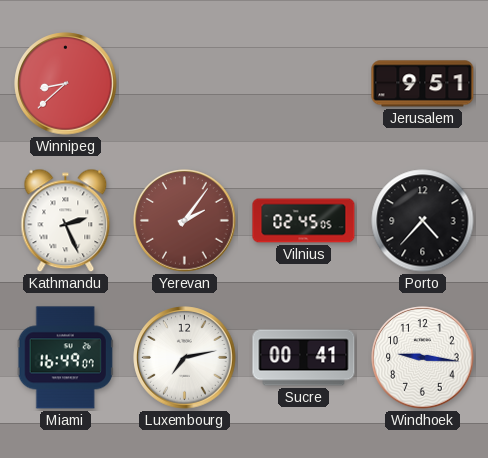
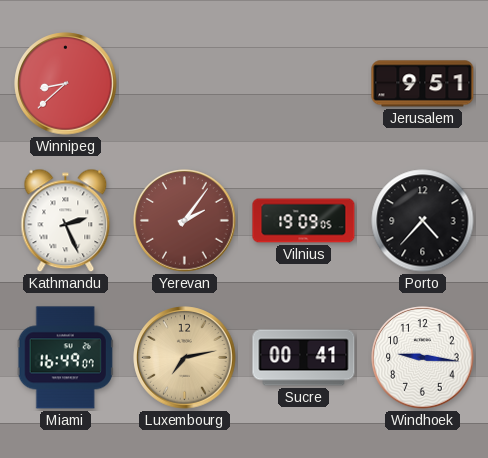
Vilnius: 02:45 -> 19:09
Luxembourg dial: white -> champagne
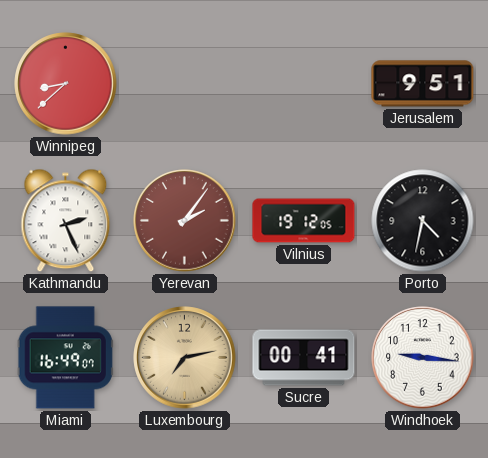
Vilnius: 19:09 -> 19:12
Porto: 4:37 -> 4:32
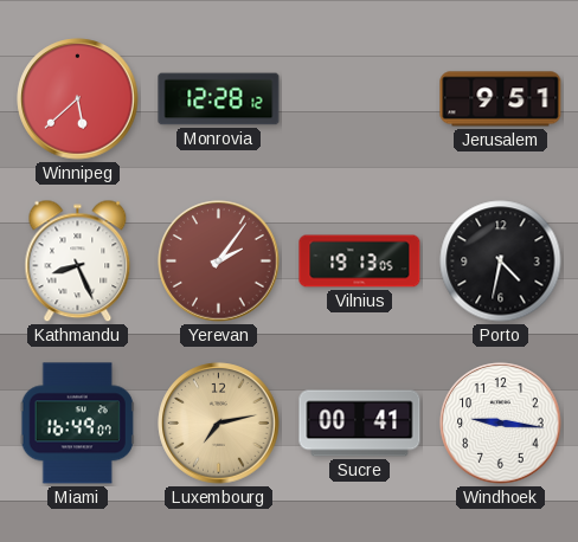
Winnipeg: 8:38 -> 5:38
Monrovia: none -> 12:28
Kathmandu: 2:26 -> 8:26
Vilnius: 19:12 -> 19:13
